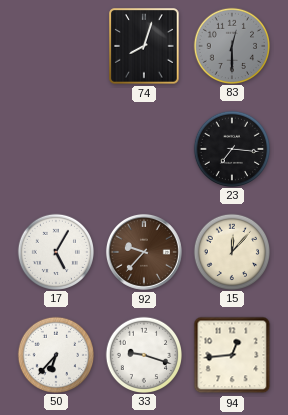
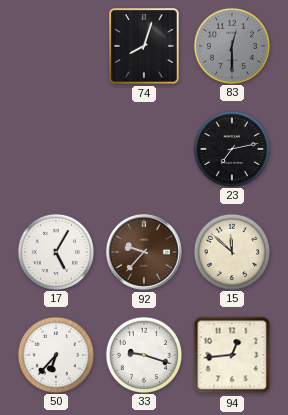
23: 7:16 -> 7:13
15: 12:07 -> 11:52
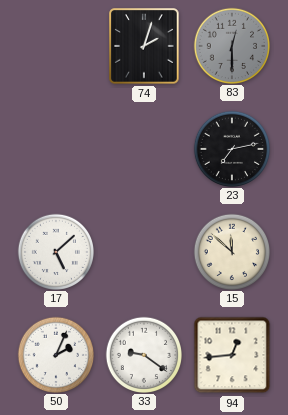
74: 8:03 -> 2:03
17: 5:05 -> 5:08
92: 9:37 -> none
50: 6:37 -> 2:04
33: 9:18 -> 9:21
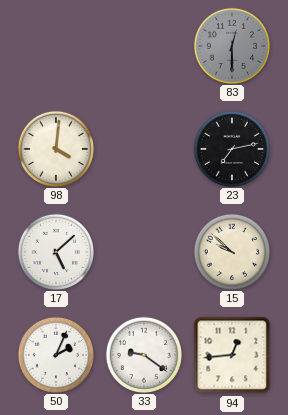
74: 2:03 -> none
98: none -> 4:01
15: 11:52 -> 9:52
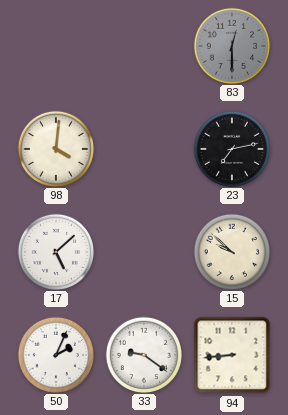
94: 12:44 -> 8:44
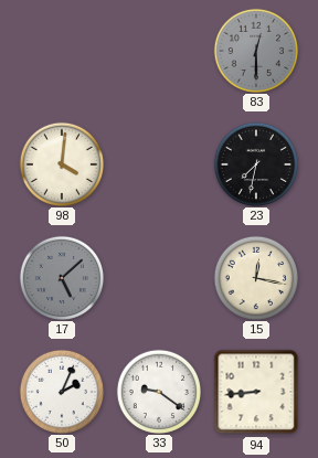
23: 7:13 -> 7:32
17 dial: white -> grey
15: 9:52 -> 12:17
